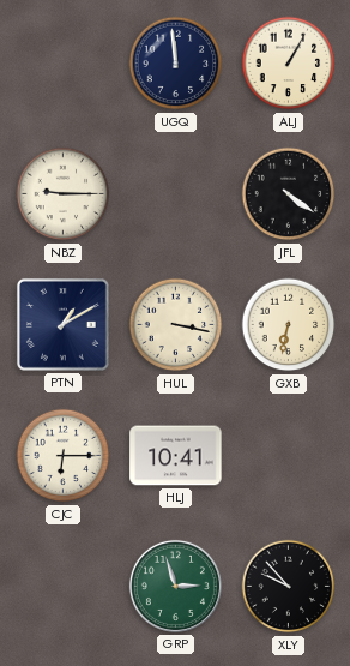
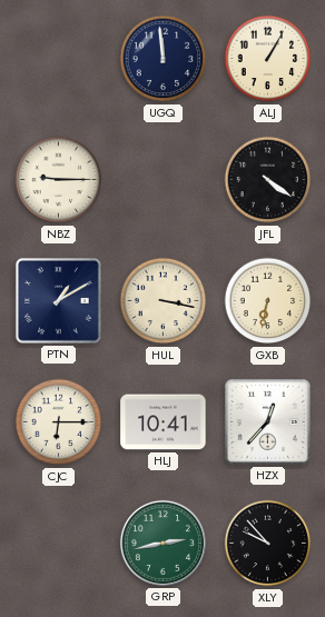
HZX: none -> 12:37
GRP: 2:57 -> 2:43
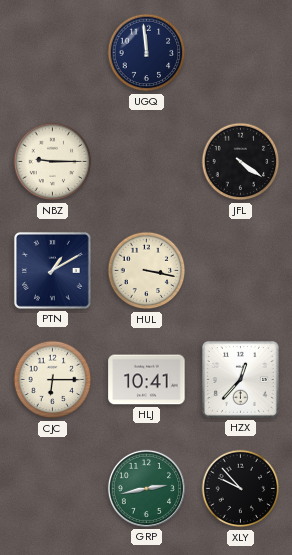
ALJ: 1:05 -> none
GXB: 6:32 -> none
